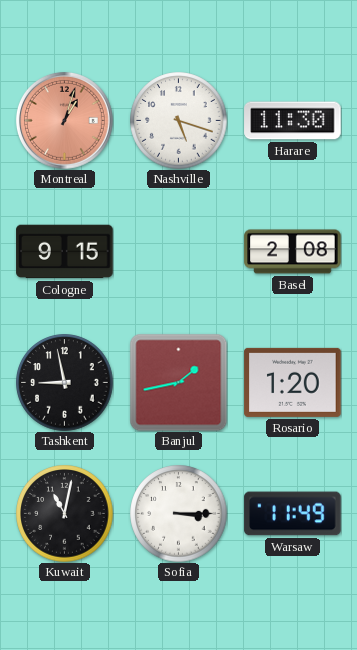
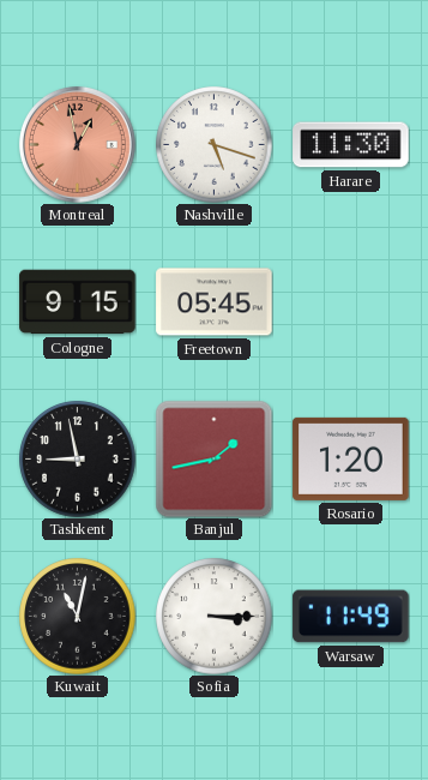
Montreal: 1:03 -> 12:58
Freetown: none -> 05:45
Basel: 2:08 -> none
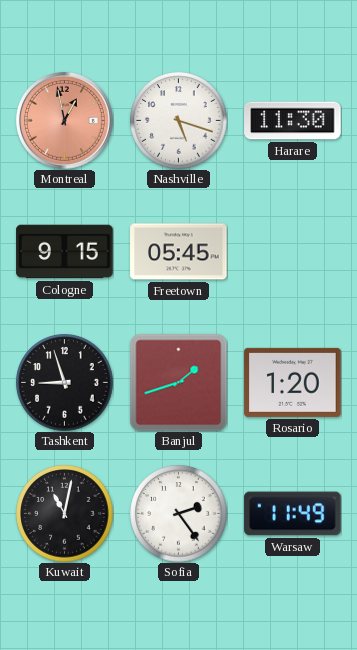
Tashkent: 8:58 -> 8:57
Banjul: 1:43 -> 1:42
Sofia: 3:15 -> 2:24
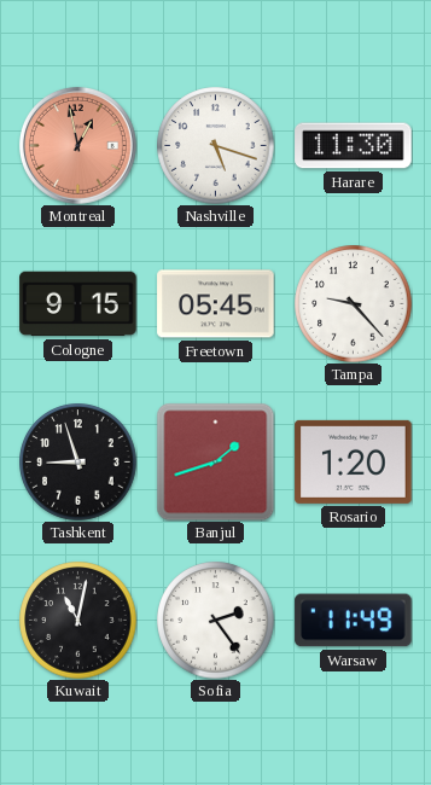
Tampa: none -> 9:23
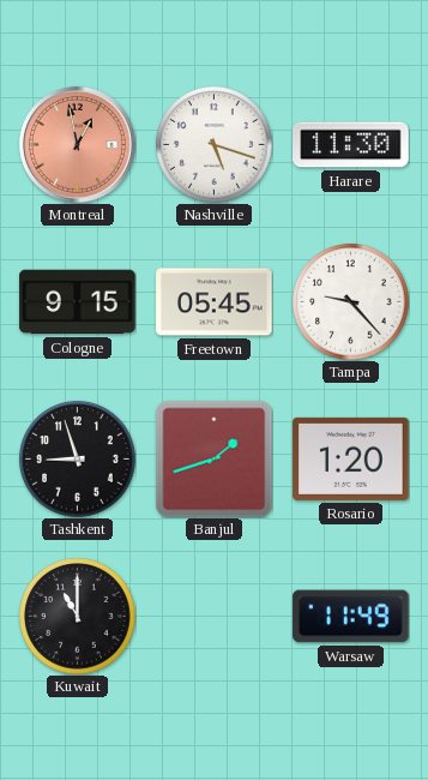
Kuwait: 11:02 -> 11:00
Sofia: 2:24 -> none
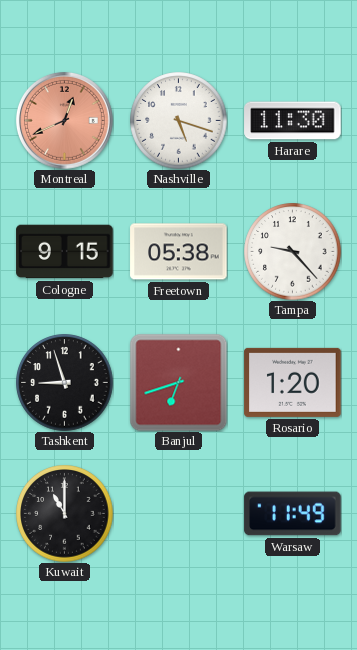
Montreal: 12:58 -> 12:41
Freetown: 05:45 -> 05:38
Banjul: 1:42 -> 6:42
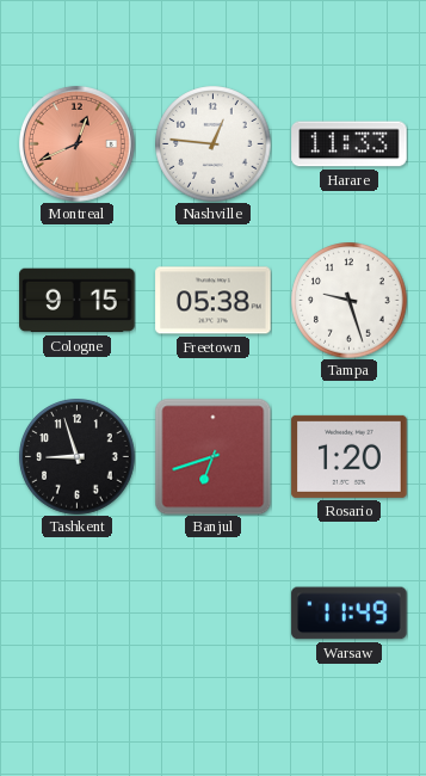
Nashville: 5:18 -> 12:46
Harare: 11:30 -> 11:33
Tampa: 9:23 -> 9:27
Kuwait: 11:00 -> none
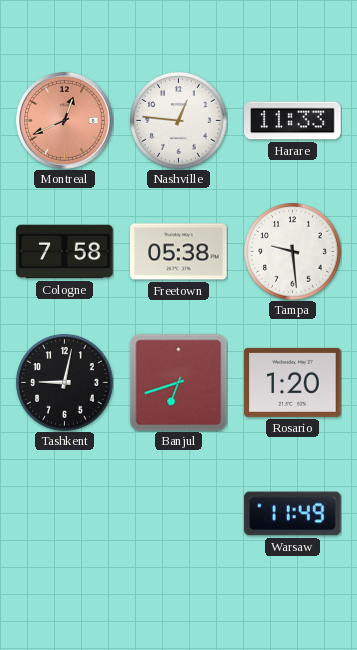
Cologne: 9:15 -> 7:58
Tampa: 9:27 -> 9:29
Tashkent: 8:57 -> 9:02
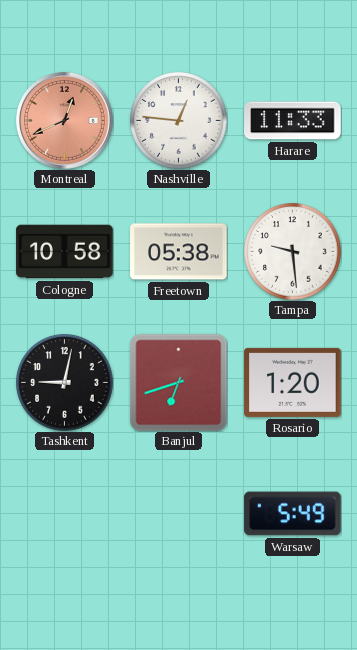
Cologne: 7:58 -> 10:58
Warsaw: 11:49 -> 5:49
